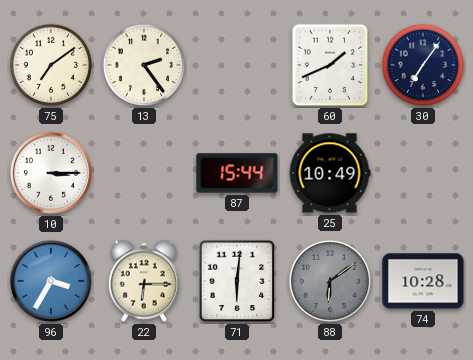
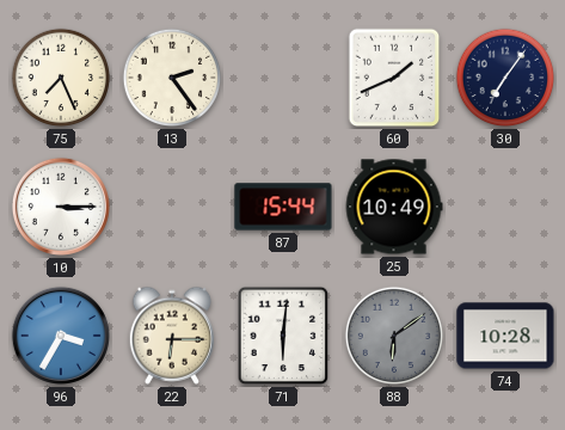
75: 7:09 -> 7:26
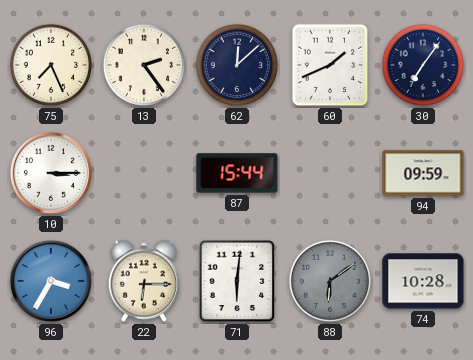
62: none -> 12:08
25: 10:49 -> none
94: none -> 09:59
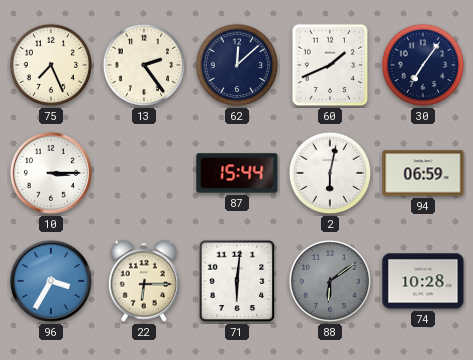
2: none -> 6:02
94: 09:59 -> 06:59
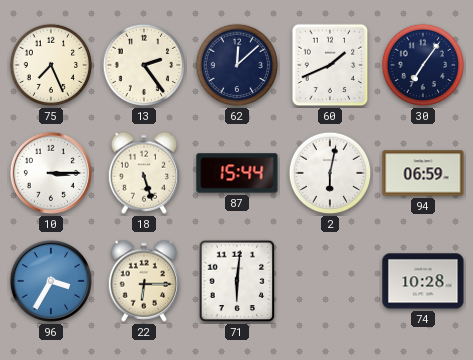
18: none -> 5:27
88: 6:09 -> none
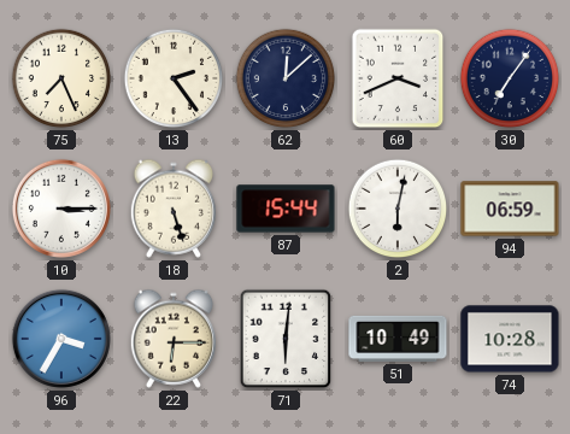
60: 1:41 -> 3:41
51: none -> 10:49
